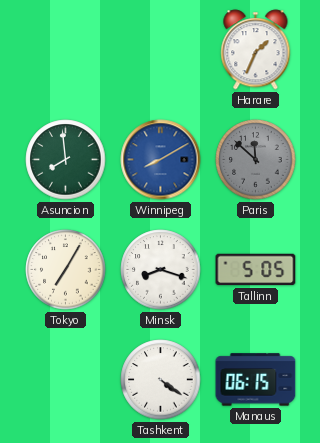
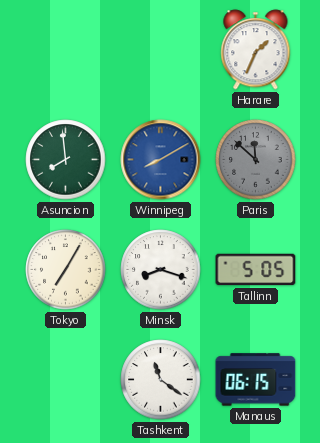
Tashkent: 4:21 -> 11:21
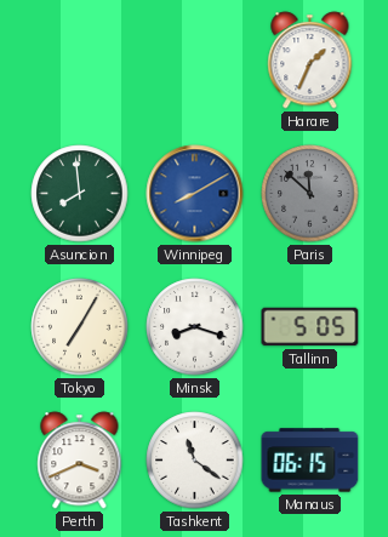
Perth: none -> 3:41
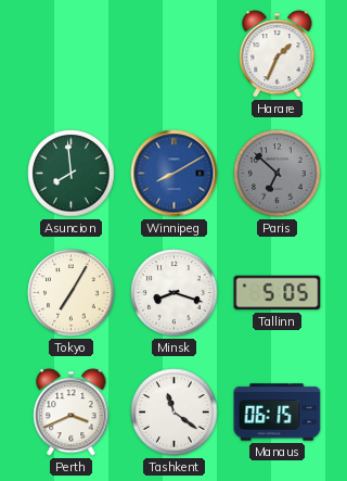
Paris: 11:52 -> 6:52
